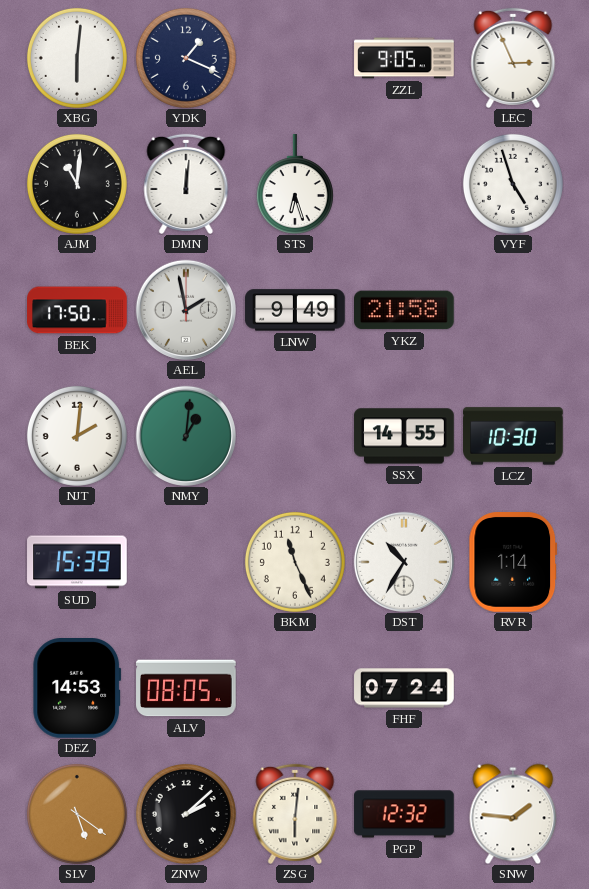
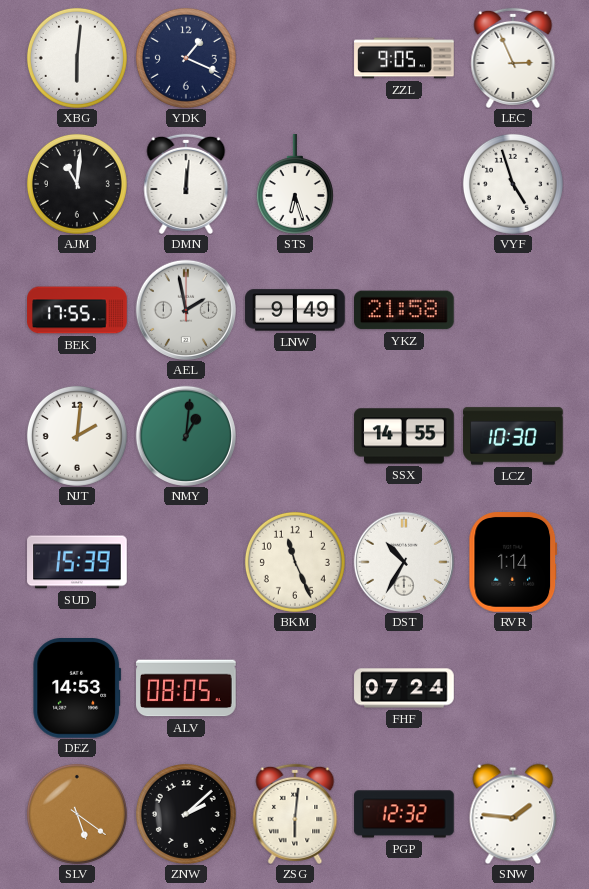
BEK: 17:50 -> 17:55
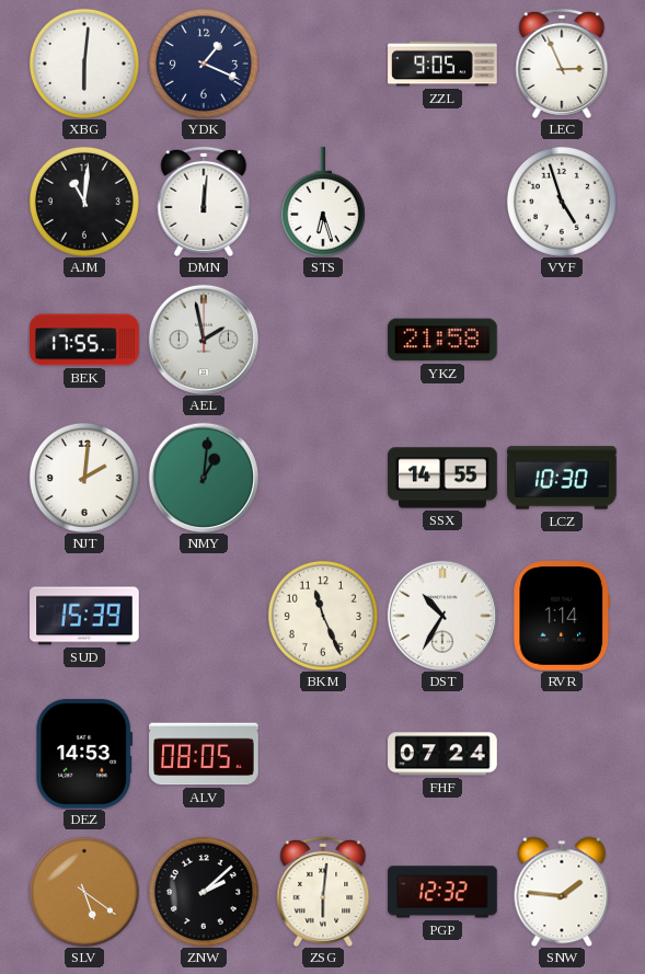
LNW: 9:49 -> none
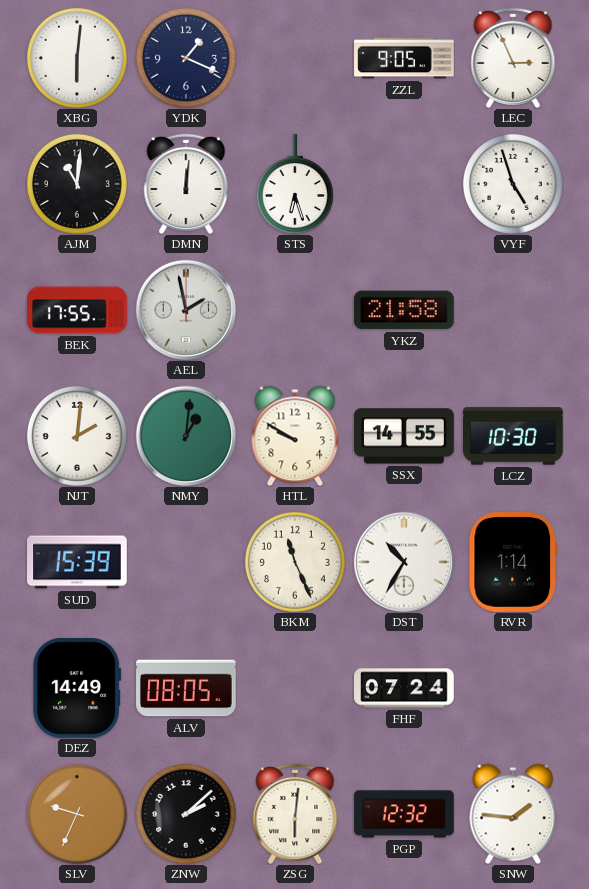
HTL: none -> 9:50
DEZ: 14:53 -> 14:49
SLV: 5:21 -> 9:34
